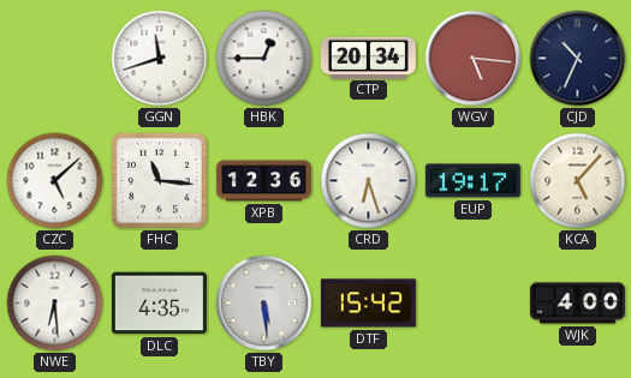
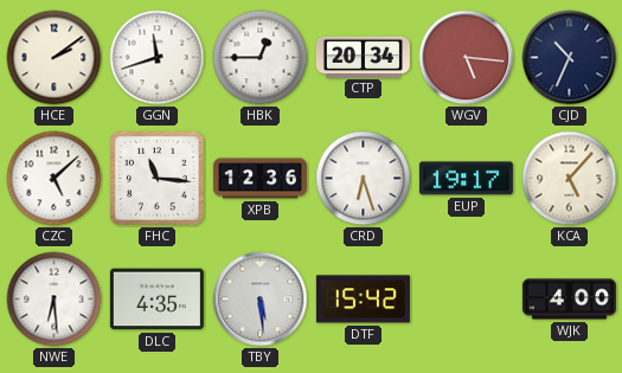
HCE: none -> 2:09
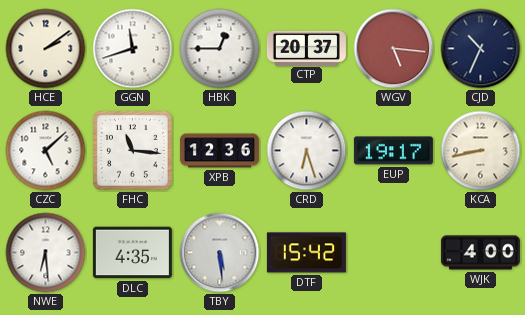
CTP: 20:34 -> 20:37
KCA: 5:07 -> 8:43
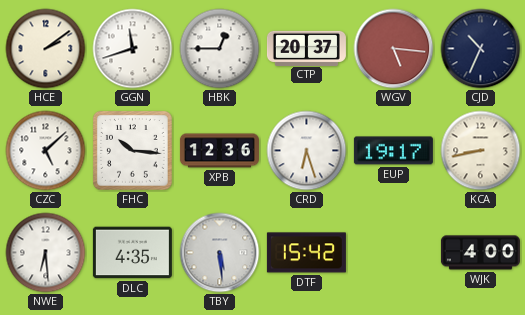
FHC: 11:16 -> 10:16
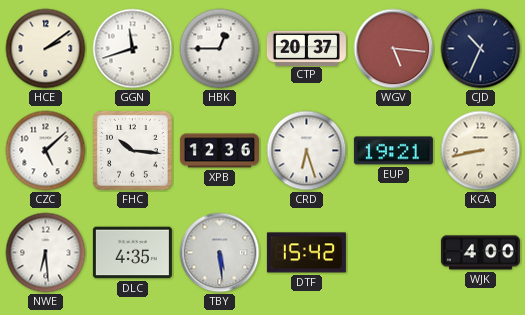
EUP: 19:17 -> 19:21
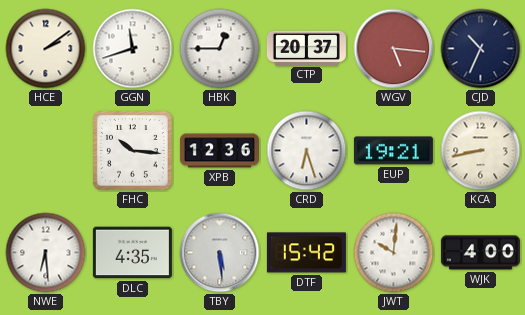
CZC: 5:08 -> none
JWT: none -> 10:01
